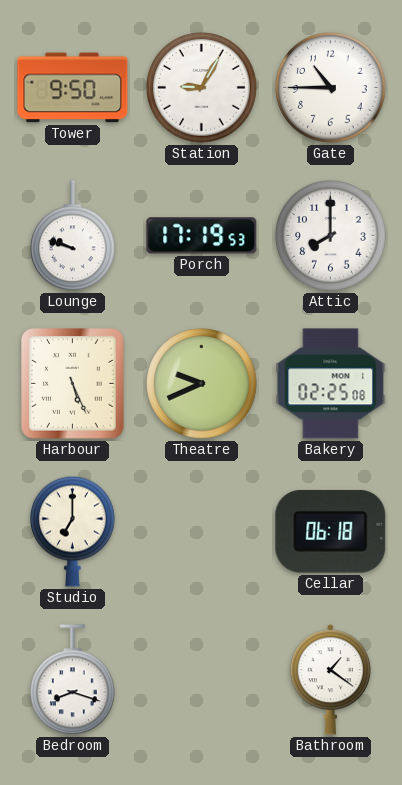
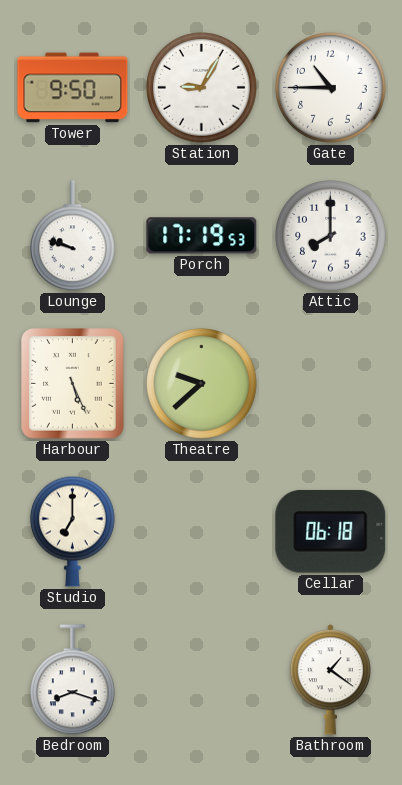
Theatre: 9:41 -> 9:38
Bakery: 02:25 -> none
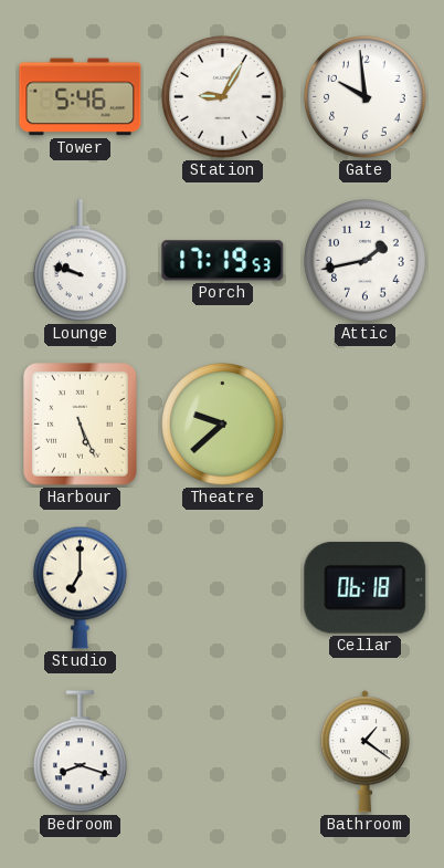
Tower: 9:50 -> 5:46
Gate: 10:45 -> 9:59
Attic: 8:00 -> 1:43
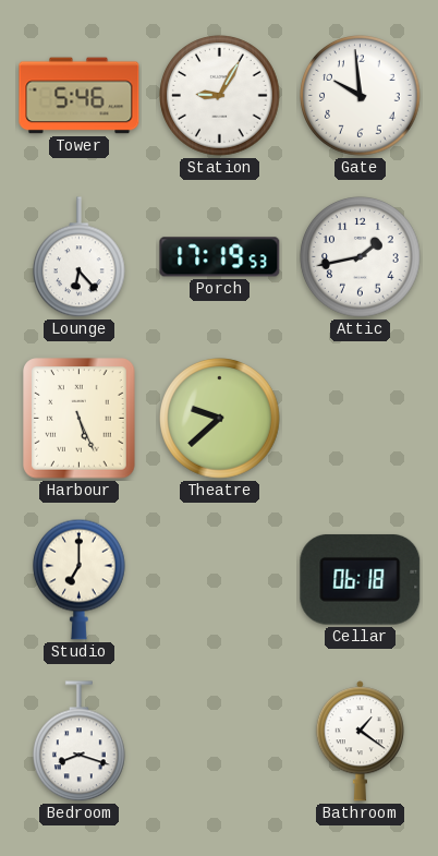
Lounge: 9:48 -> 6:23
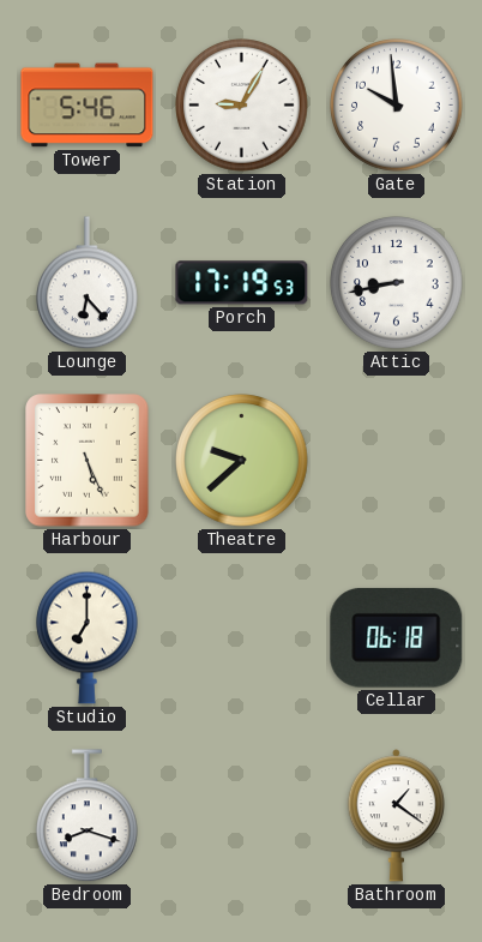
Attic: 1:43 -> 8:43
